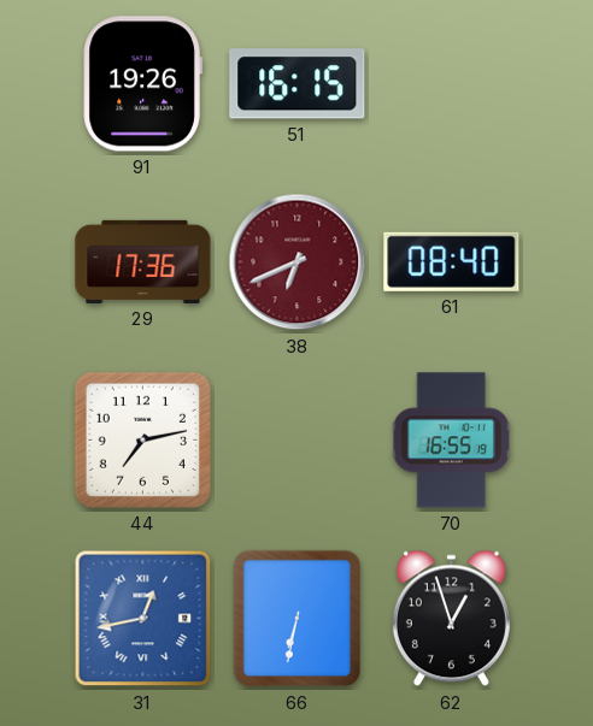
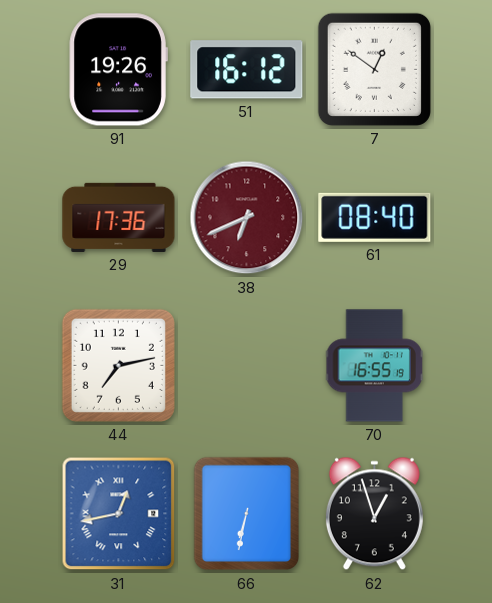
51: 16:15 -> 16:12
7: none -> 12:51
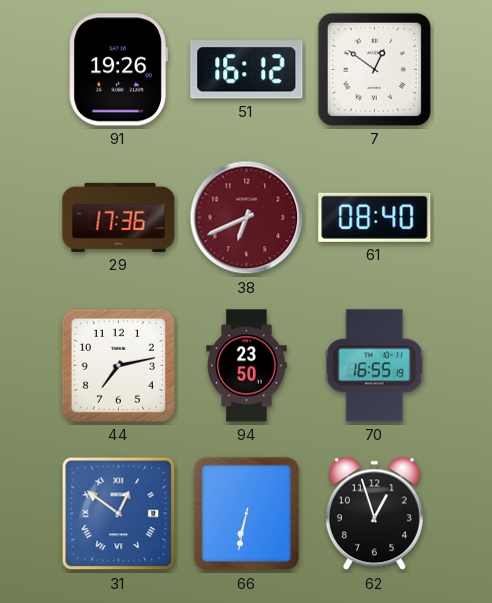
94: none -> 23:50
31: 12:43 -> 12:51
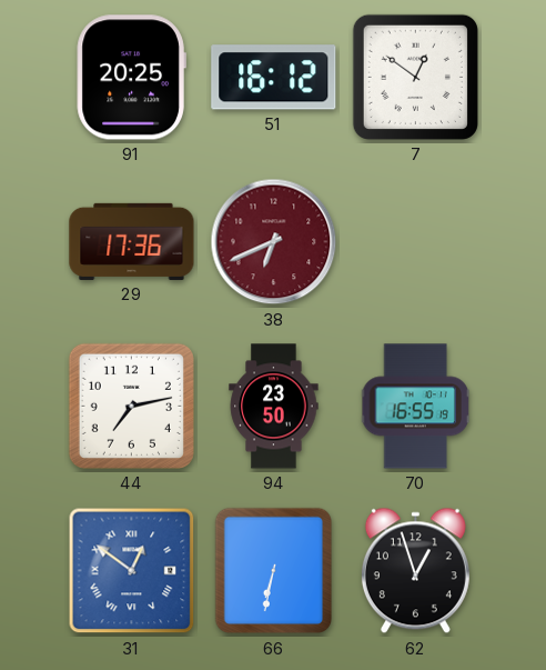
91: 19:26 -> 20:25
61: 08:40 -> none
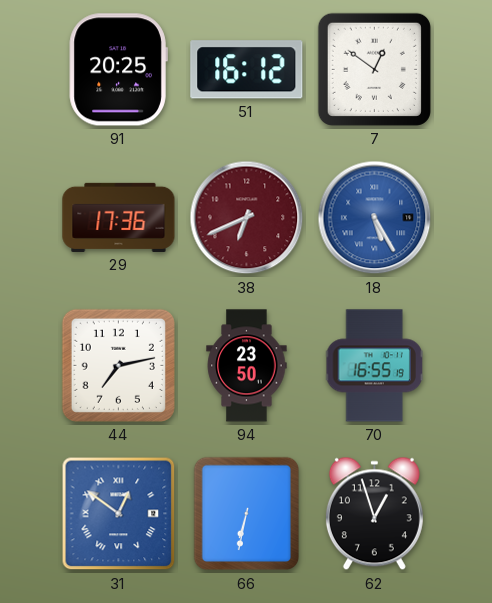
18: none -> 5:25
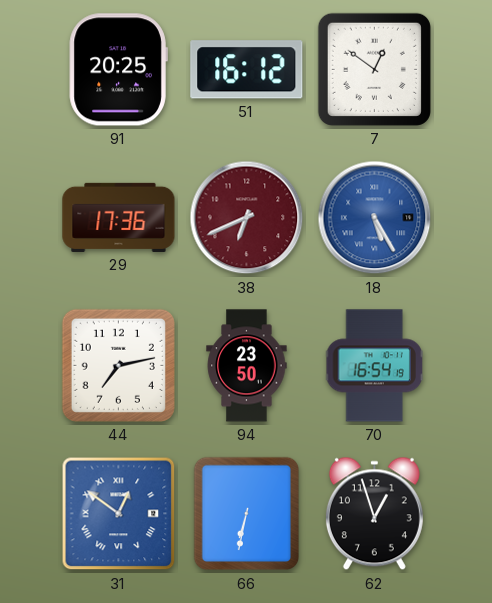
70: 16:55 -> 16:54
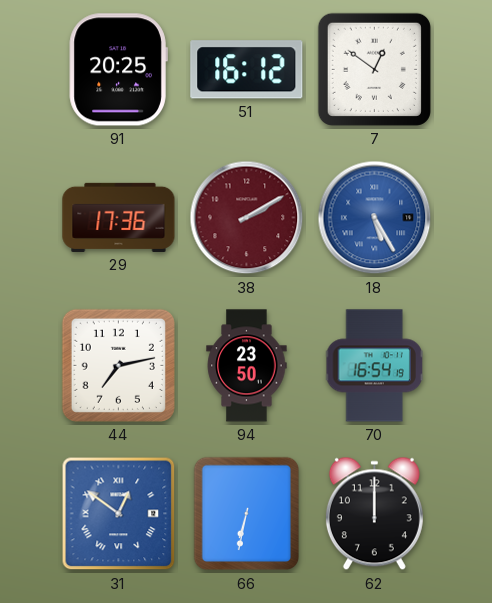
38: 6:41 -> 2:10
62: 12:57 -> 12:00
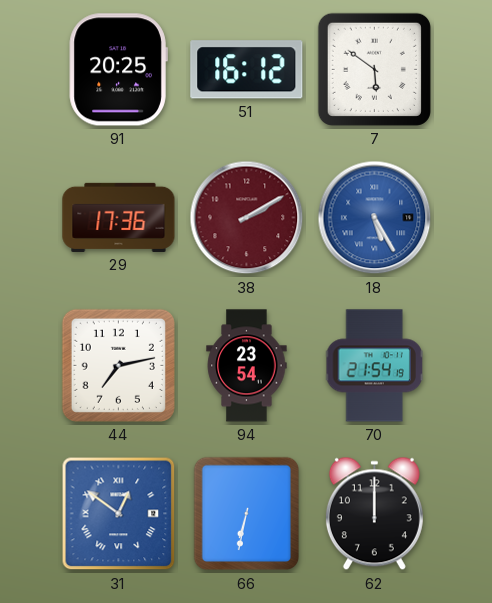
7: 12:51 -> 5:51
94: 23:50 -> 23:54
70: 16:54 -> 21:54
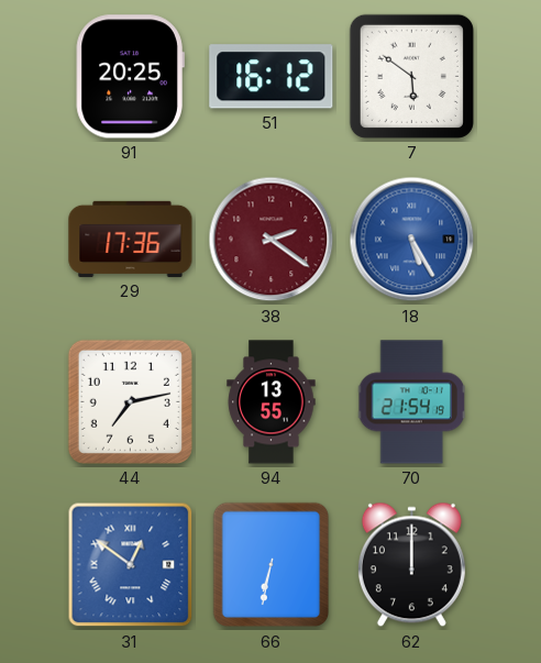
38: 2:10 -> 2:21
94: 23:54 -> 13:55
